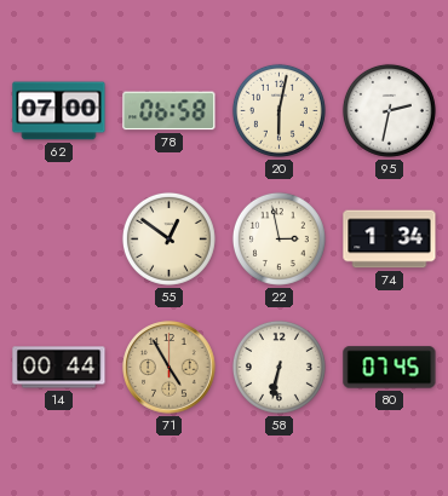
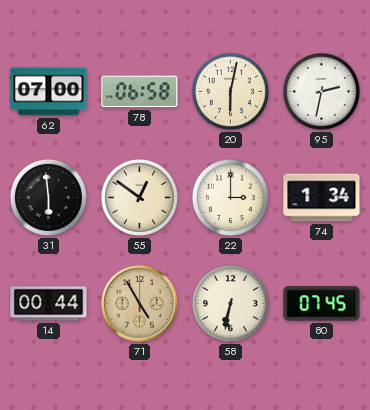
31: none -> 5:59
22: 2:58 -> 3:00
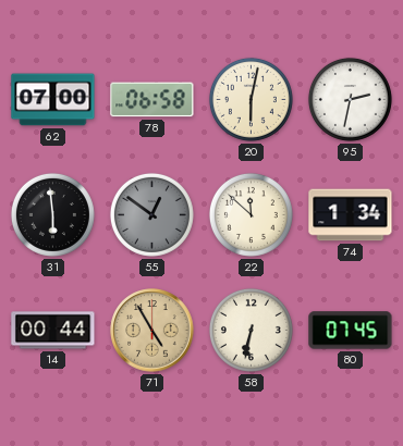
55 dial: cream -> grey
22: 3:00 -> 11:52
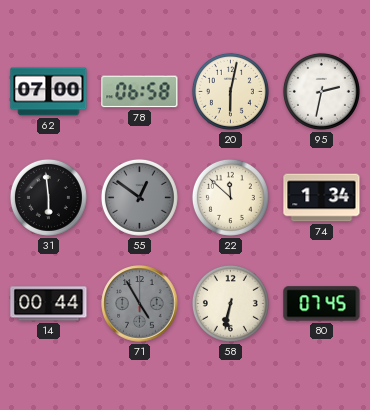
71 dial: champagne -> grey
